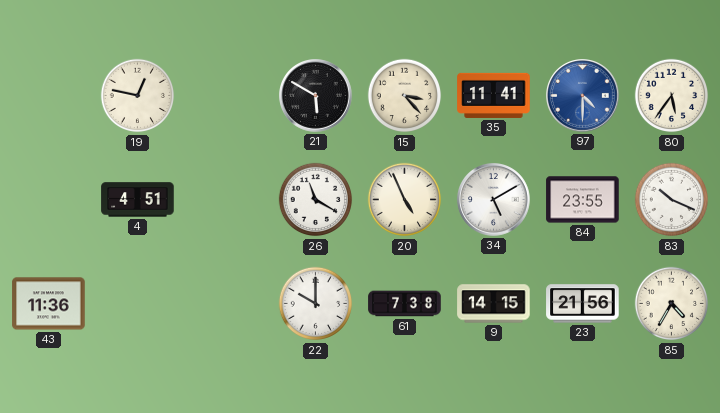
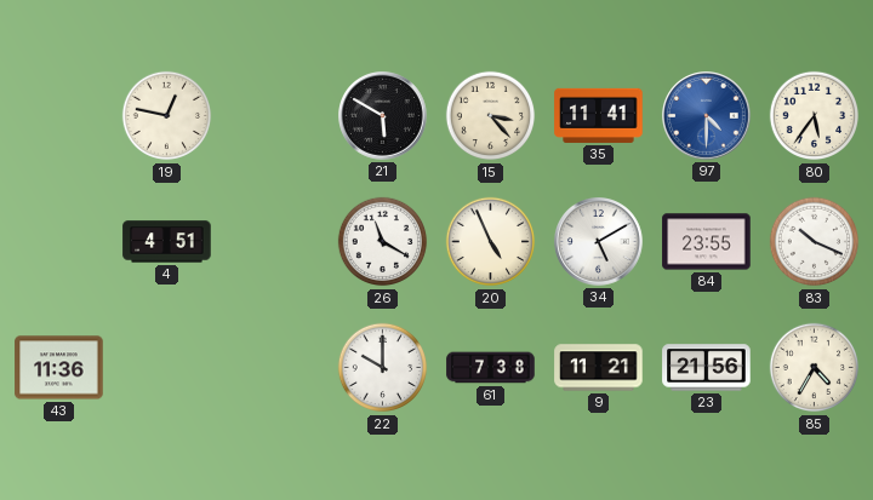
9: 14:15 -> 11:21
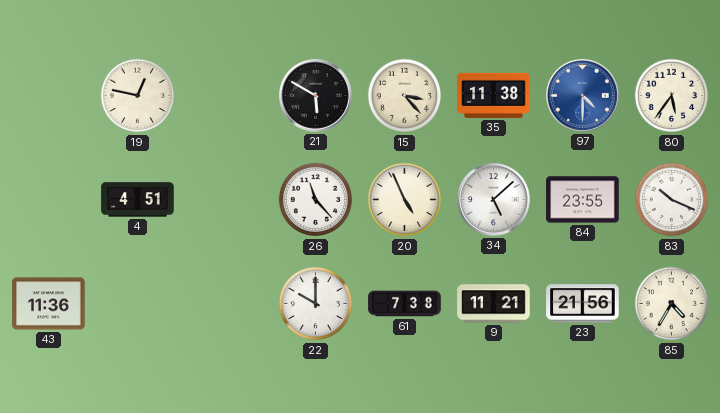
35: 11:41 -> 11:38
26: 11:20 -> 11:23
34: 5:10 -> 5:08
